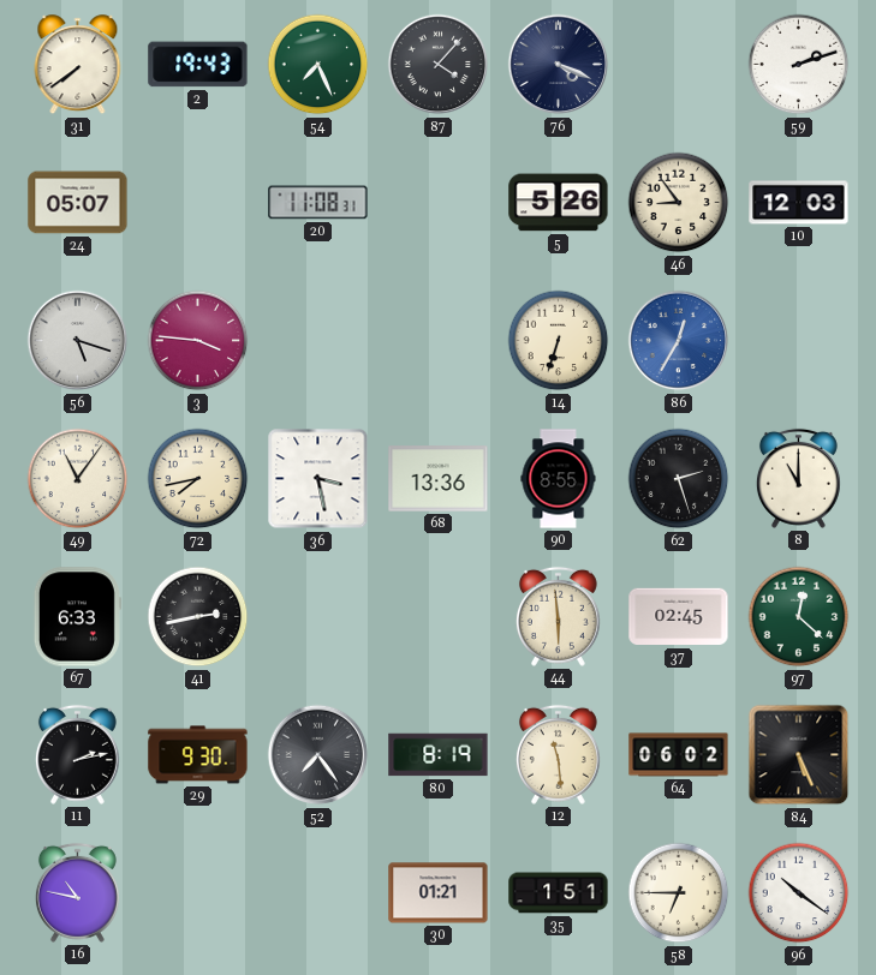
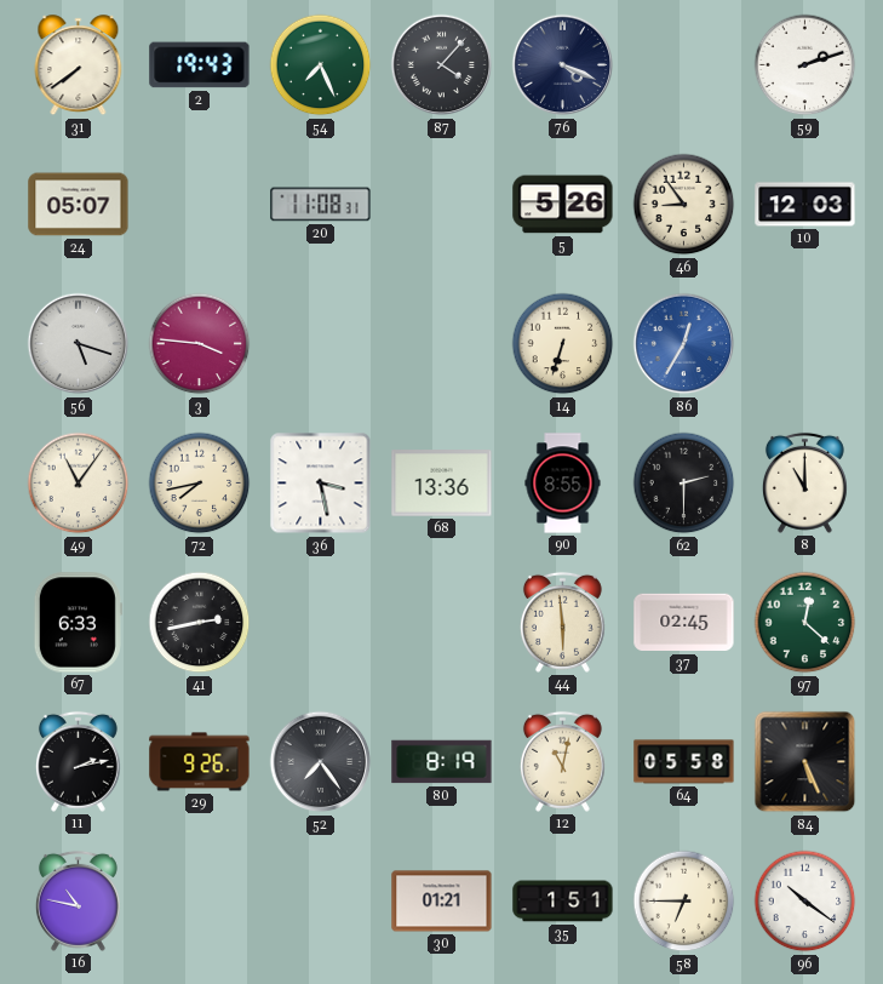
62: 2:27 -> 2:30
29: 9:30 -> 9:26
12: 11:29 -> 11:02
64: 06:02 -> 05:58
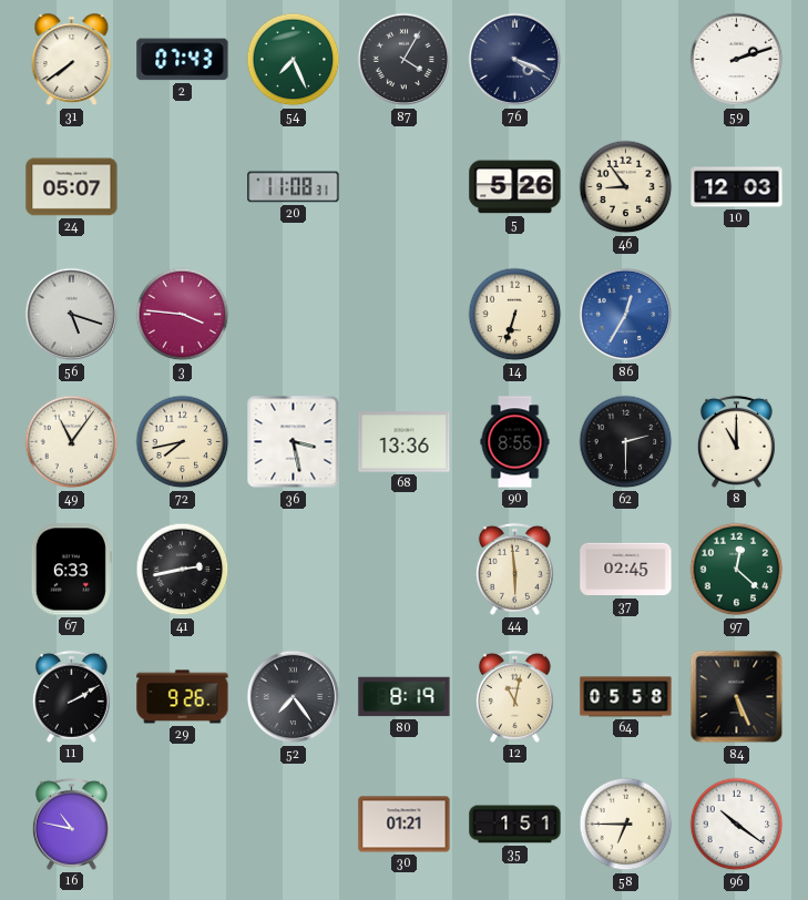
2: 19:43 -> 07:43
87: 4:07 -> 4:05
11: 2:13 -> 2:10
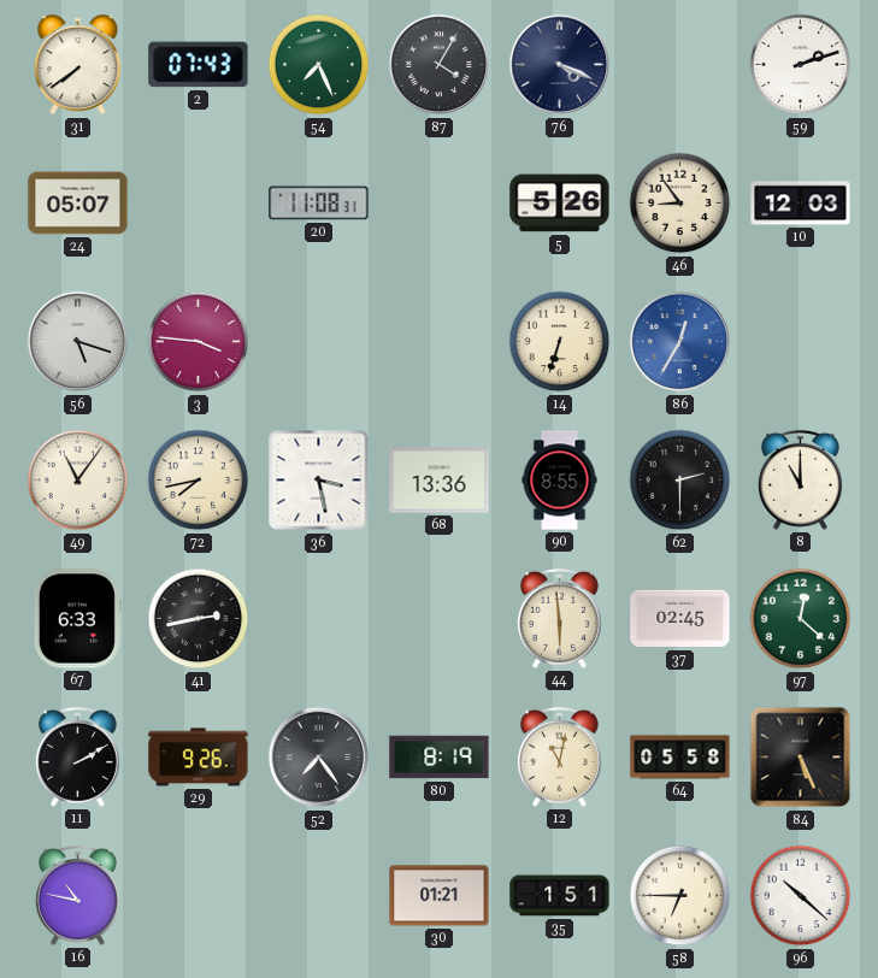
96: 10:21 -> 10:22
